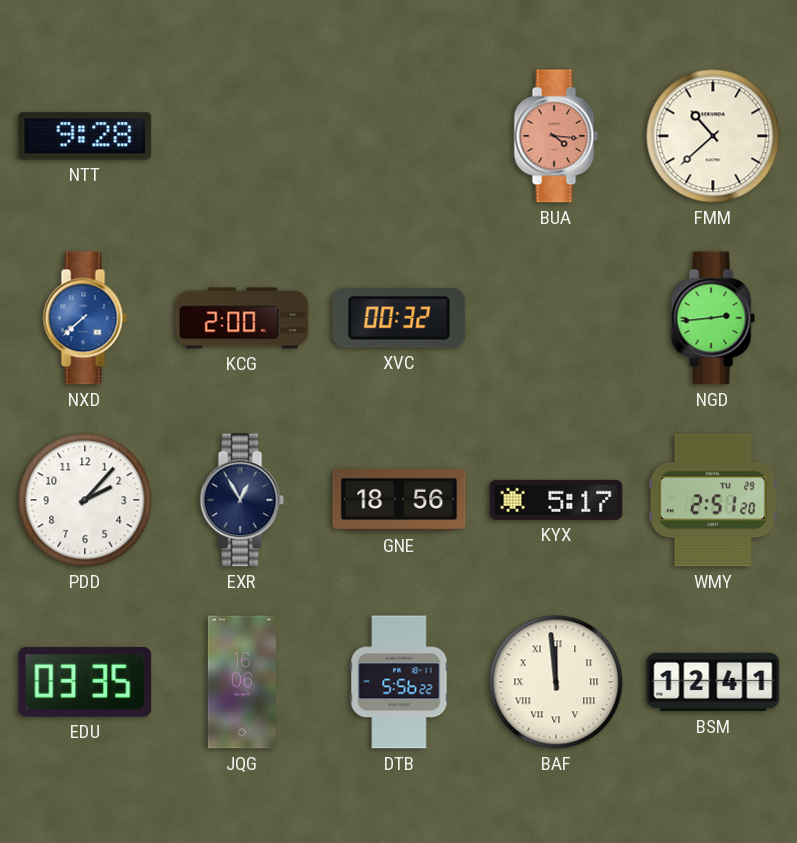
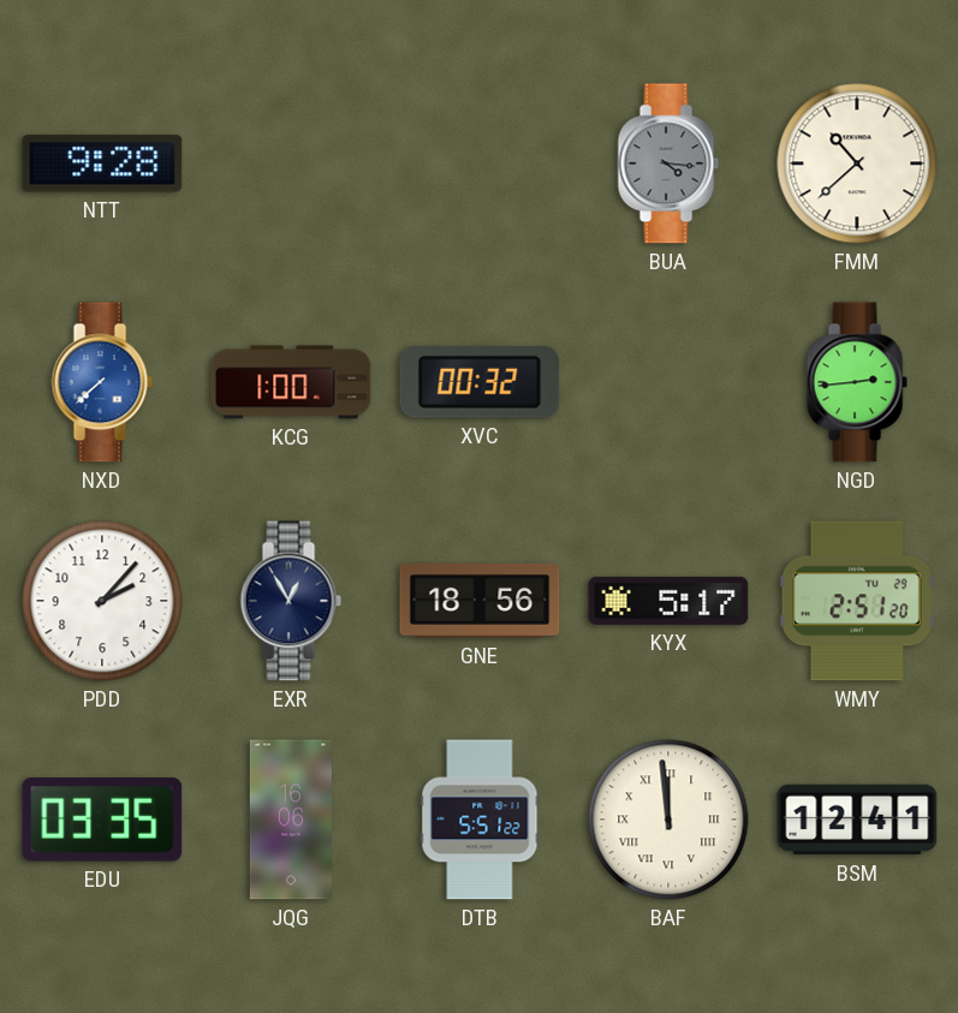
BUA dial: salmon -> grey
KCG: 2:00 -> 1:00
DTB: 5:56 -> 5:51
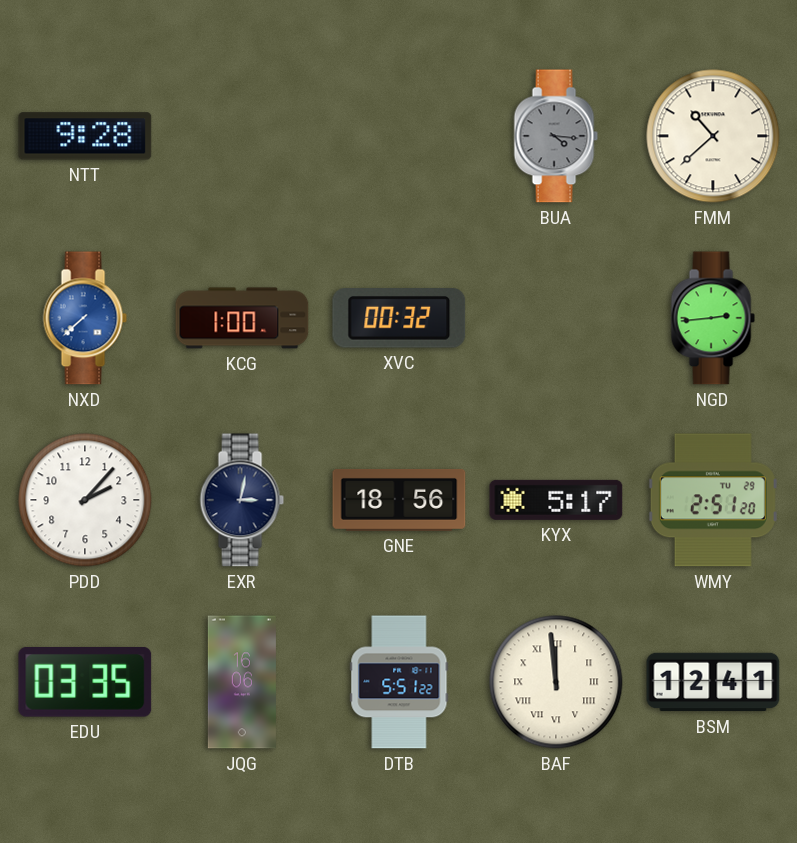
EXR: 12:55 -> 3:02
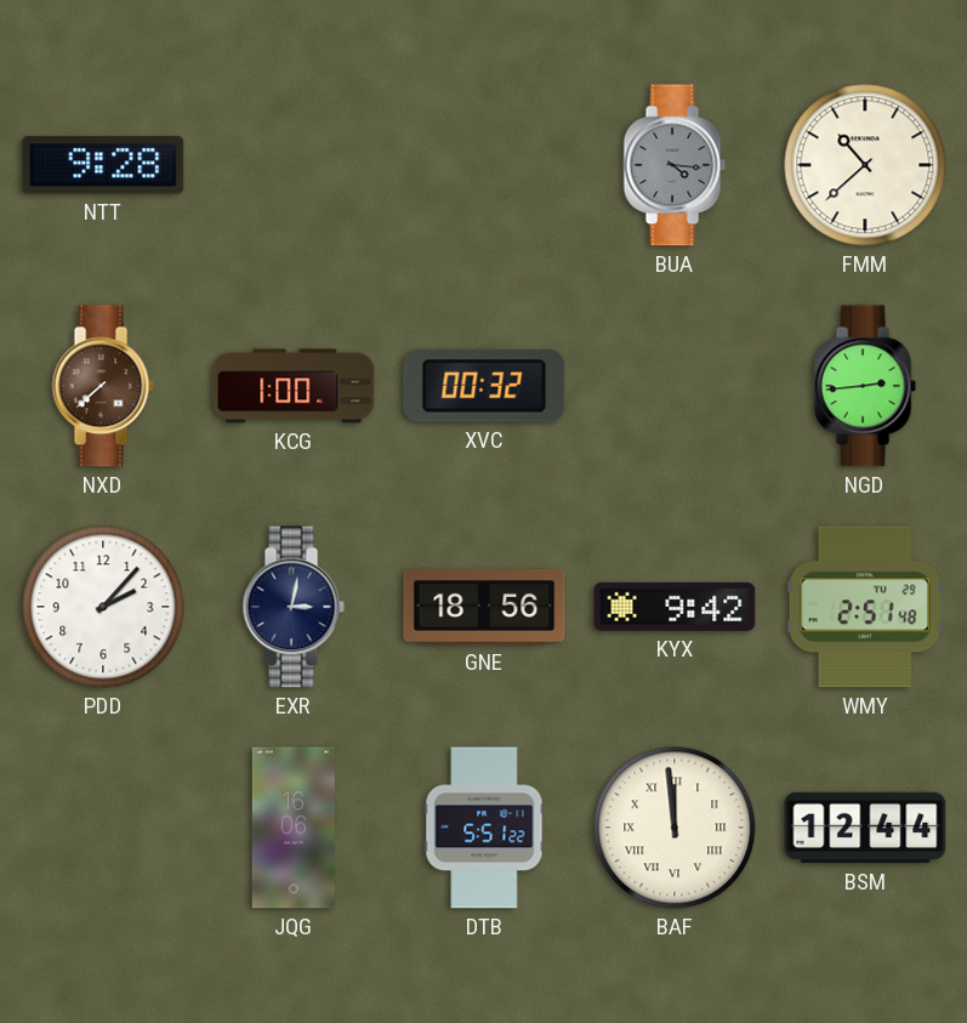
NXD dial: blue -> brown
KYX: 5:17 -> 9:42
WMY: 2:51:20 -> 2:51:48
EDU: 03:35 -> none
BSM: 12:41 -> 12:44
